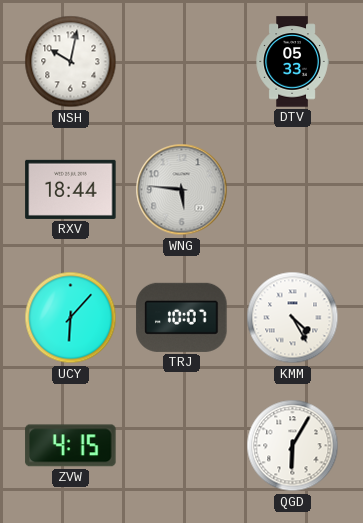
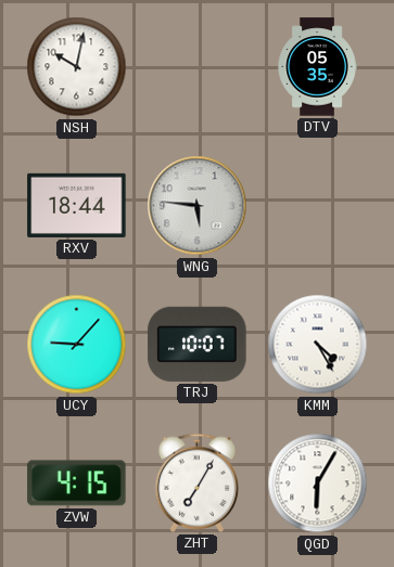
DTV: 05:33 -> 05:35
UCY: 6:07 -> 9:07
ZHT: none -> 7:05
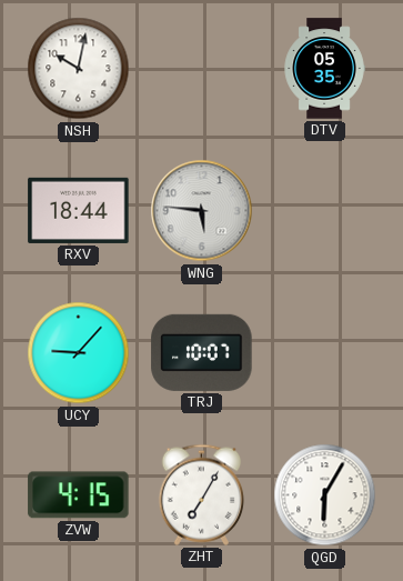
KMM: 4:25 -> none
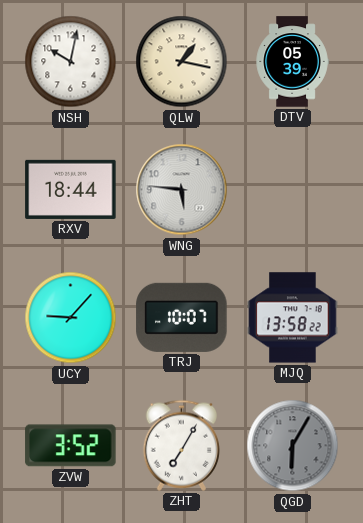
QLW: none -> 1:17
DTV: 05:35 -> 05:39
MJQ: none -> 13:58
ZVW: 4:15 -> 3:52
QGD dial: white -> grey
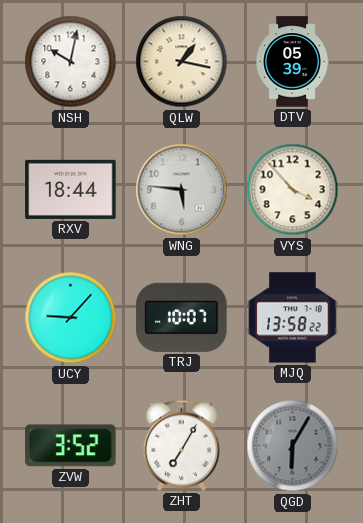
VYS: none -> 3:53
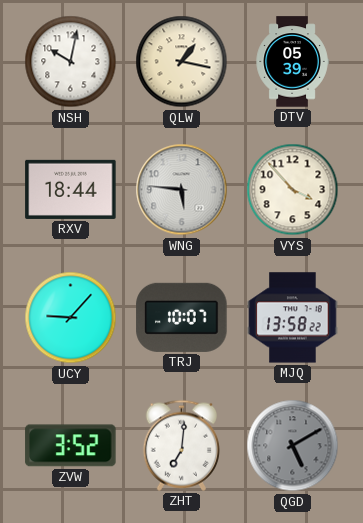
ZHT: 7:05 -> 7:01
QGD: 6:05 -> 5:10
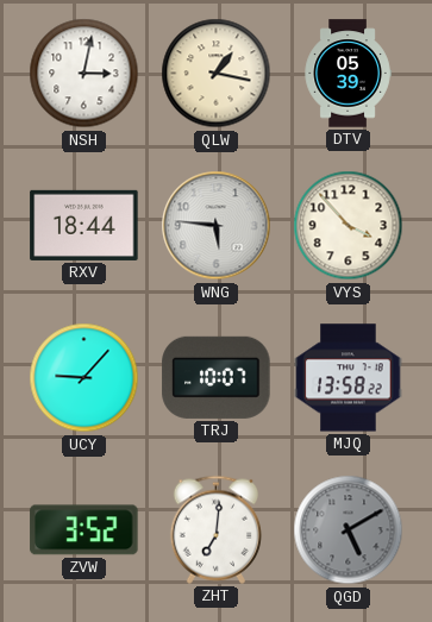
NSH: 10:02 -> 3:02
